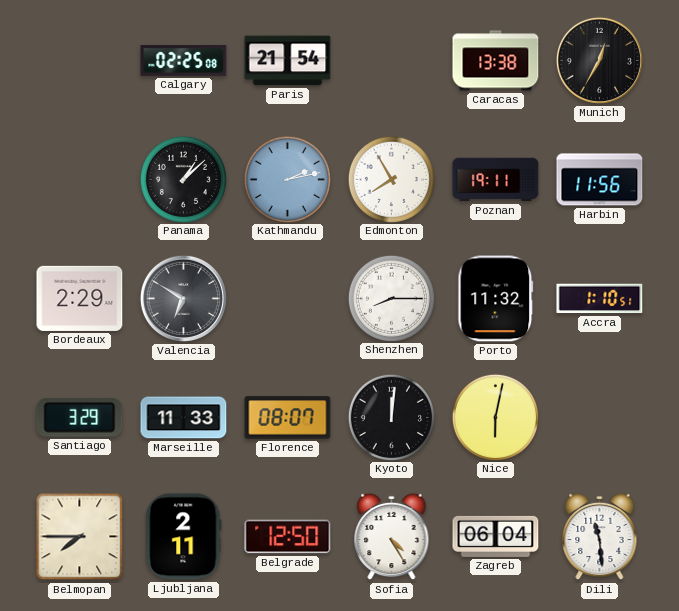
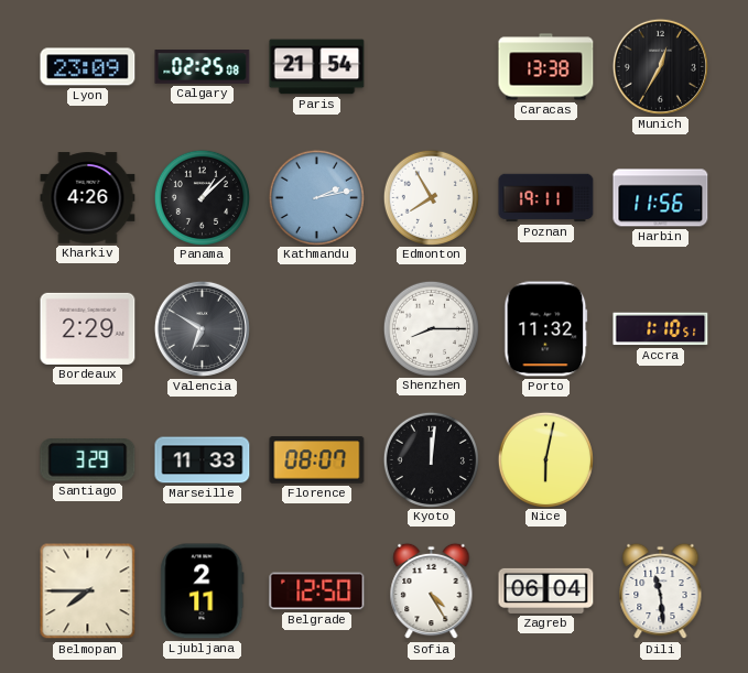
Lyon: none -> 23:09
Kharkiv: none -> 4:26
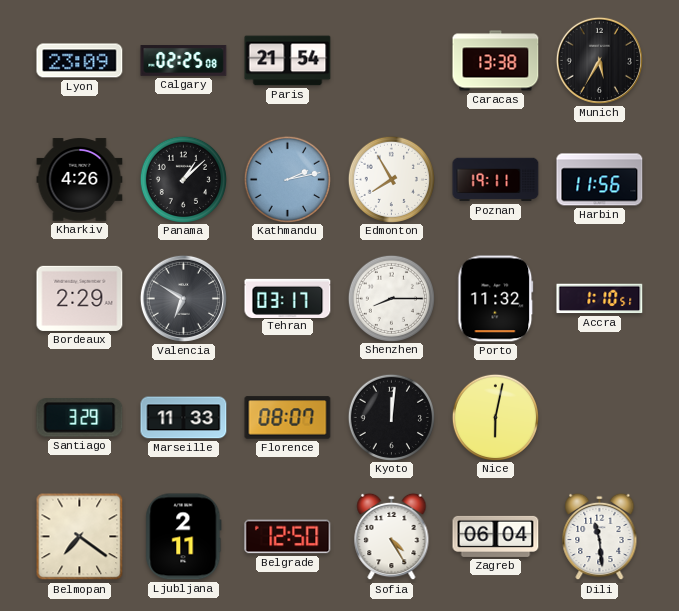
Munich: 12:35 -> 5:35
Tehran: none -> 03:17
Belmopan: 7:45 -> 7:21
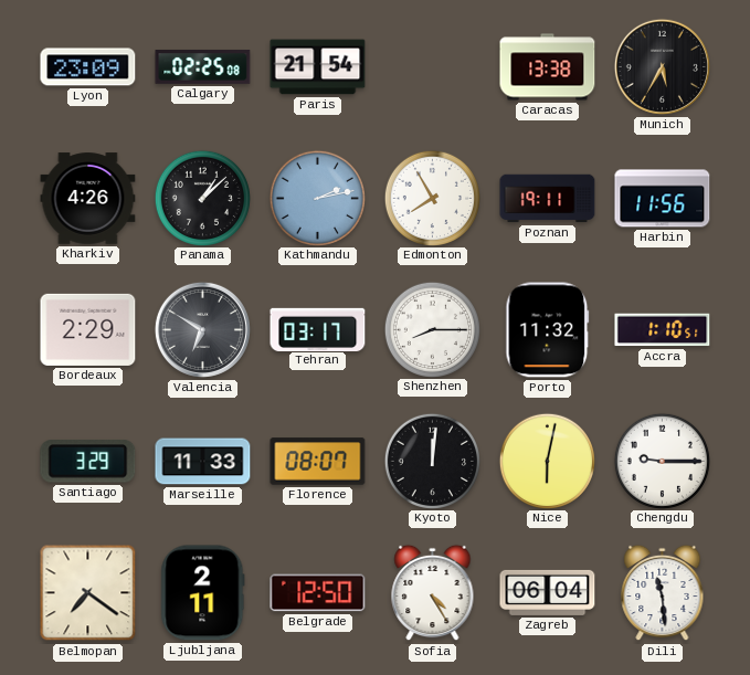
Chengdu: none -> 9:15
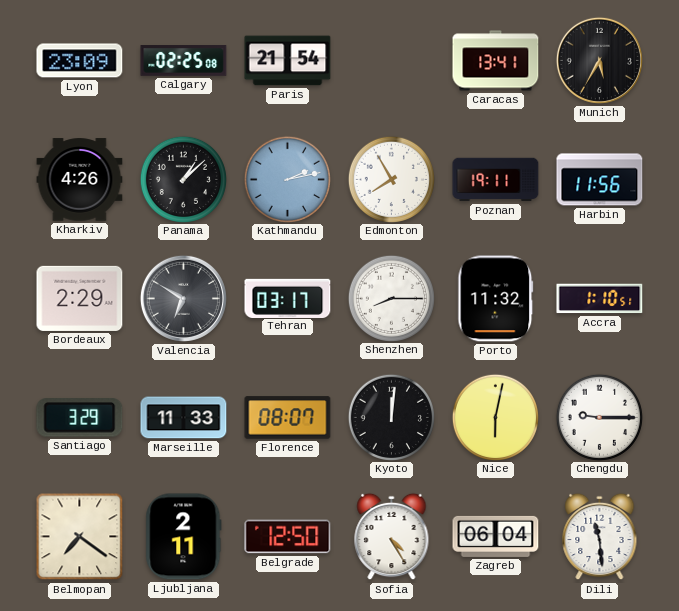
Caracas: 13:38 -> 13:41
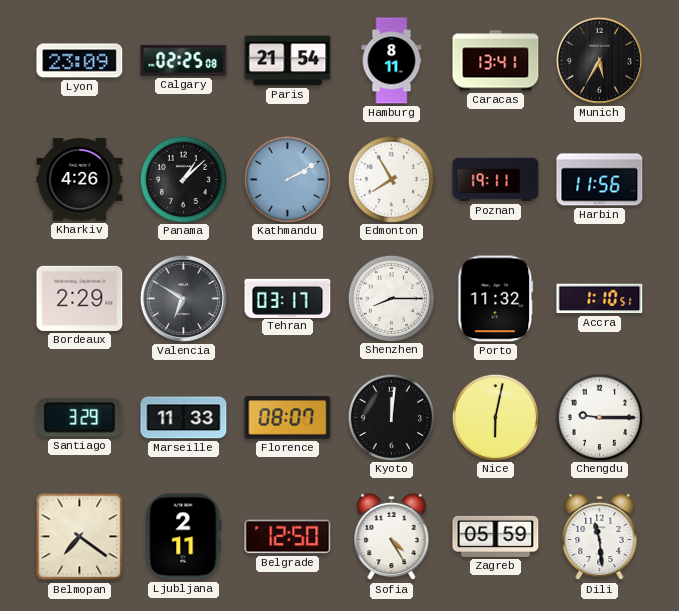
Hamburg: none -> 8:11
Kathmandu: 2:13 -> 2:10
Zagreb: 06:04 -> 05:59
